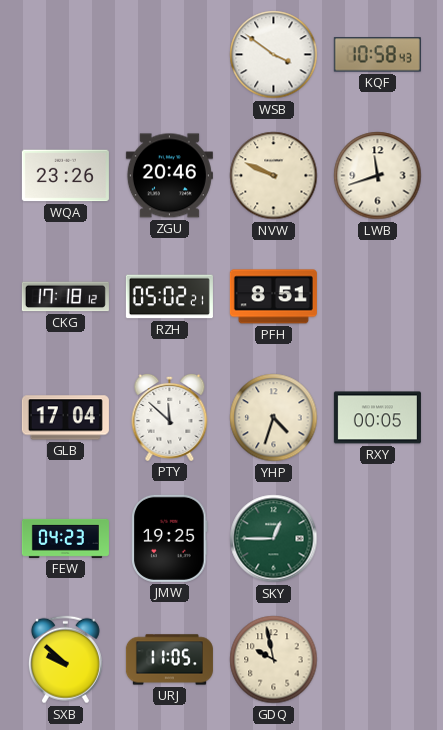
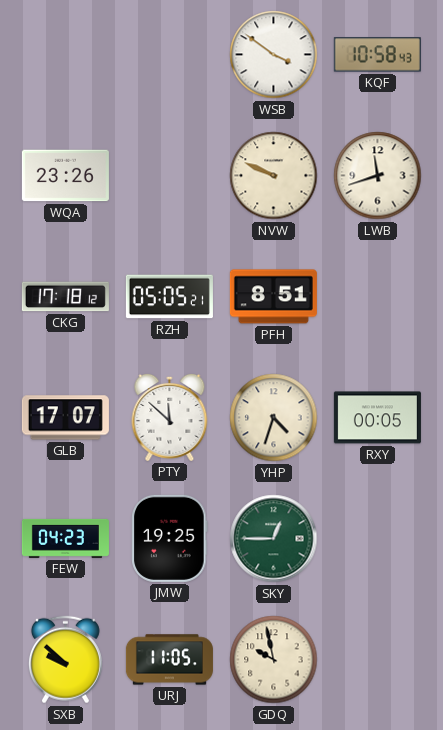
ZGU: 20:46 -> none
RZH: 05:02 -> 05:05
GLB: 17:04 -> 17:07
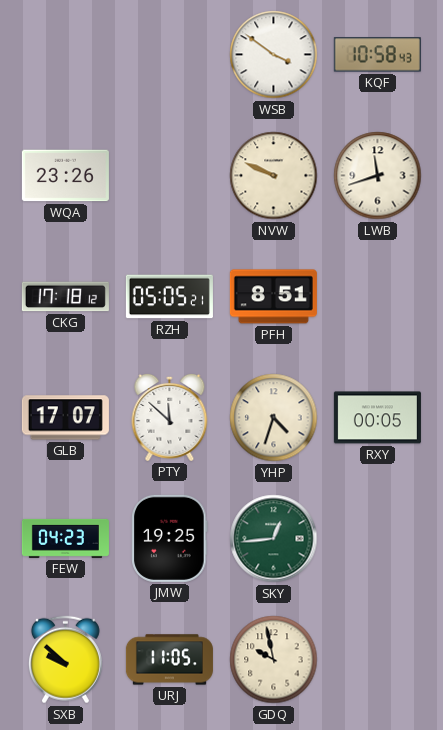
SKY: 12:45 -> 12:44
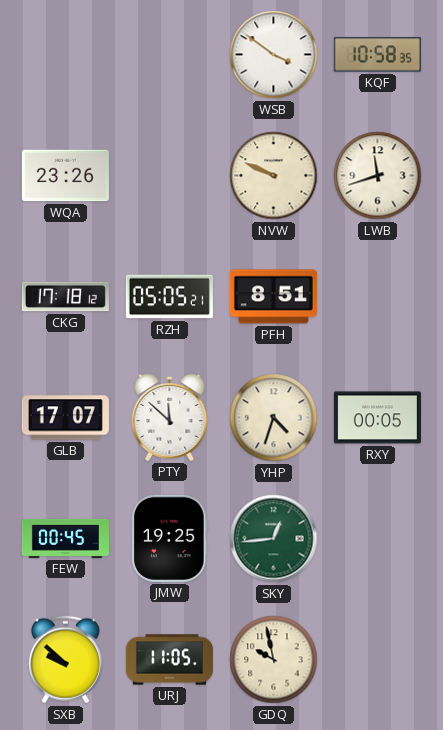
KQF: 10:58:43 -> 10:58:35
FEW: 04:23 -> 00:45
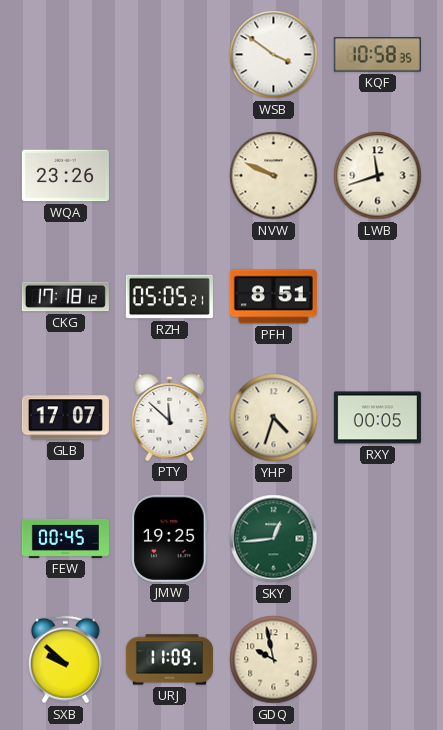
URJ: 11:05 -> 11:09
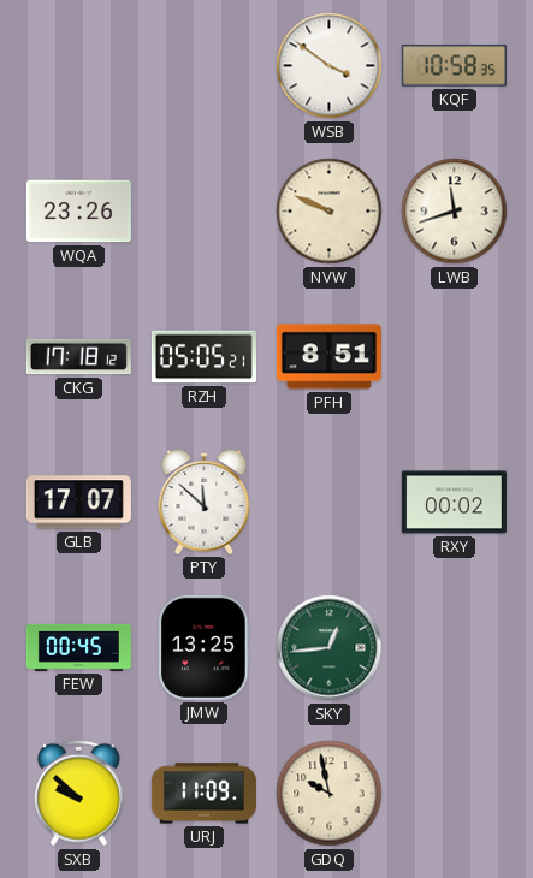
YHP: 4:33 -> none
RXY: 00:05 -> 00:02
JMW: 19:25 -> 13:25
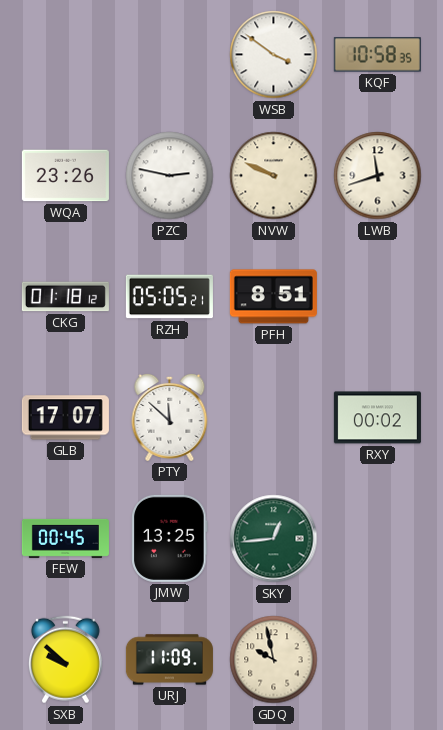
PZC: none -> 2:47
CKG: 17:18 -> 01:18
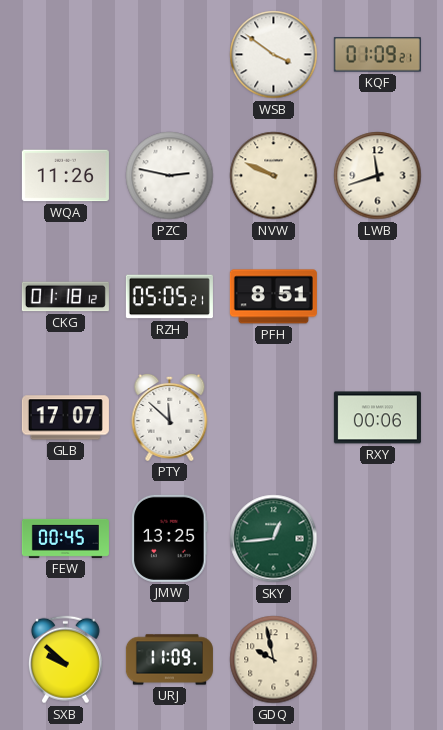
KQF: 10:58 -> 01:09
WQA: 23:26 -> 11:26
RXY: 00:02 -> 00:06
